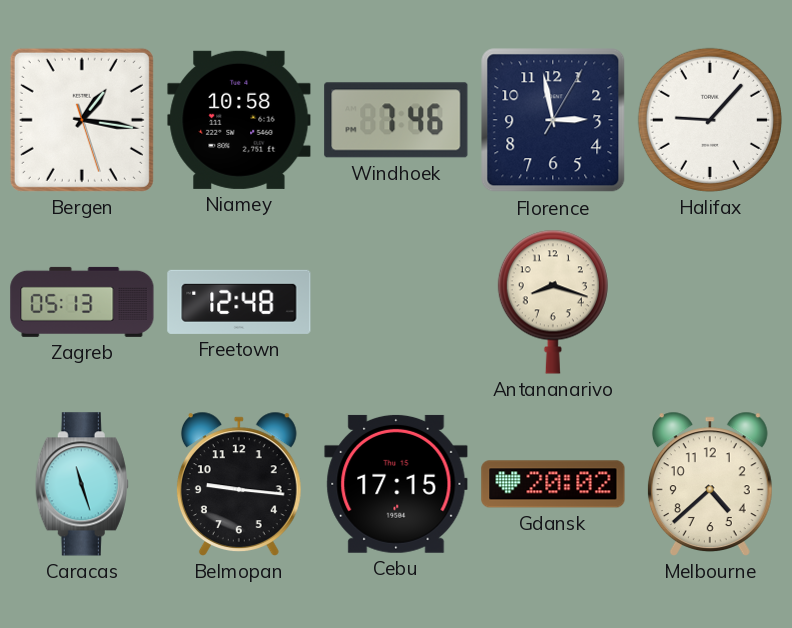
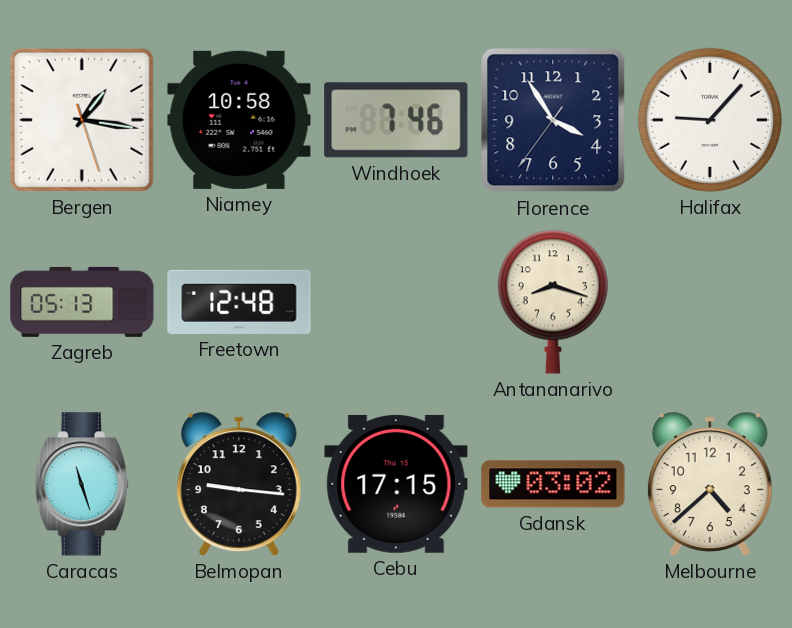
Florence: 2:58 -> 3:54
Gdansk: 20:02 -> 03:02
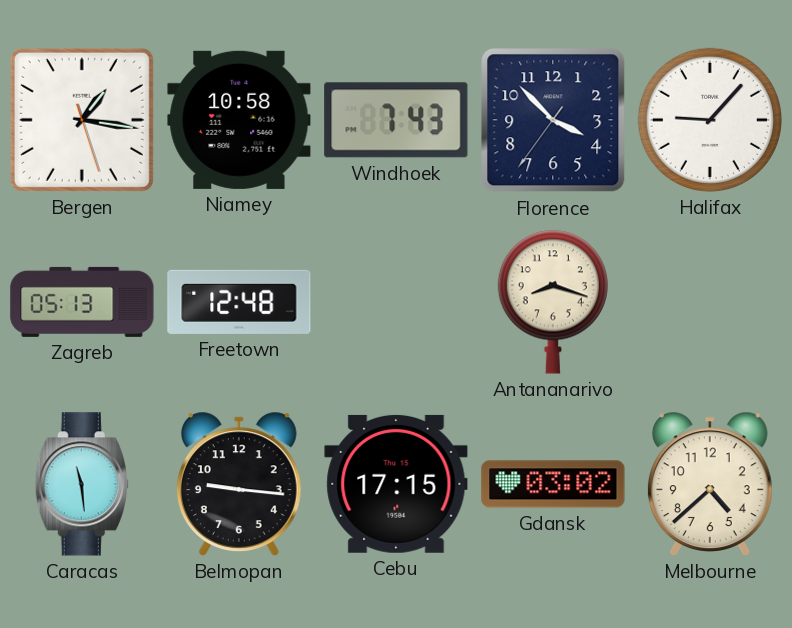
Windhoek: 7:46 -> 7:43
Florence: 3:54 -> 3:52
Caracas: 11:27 -> 11:29
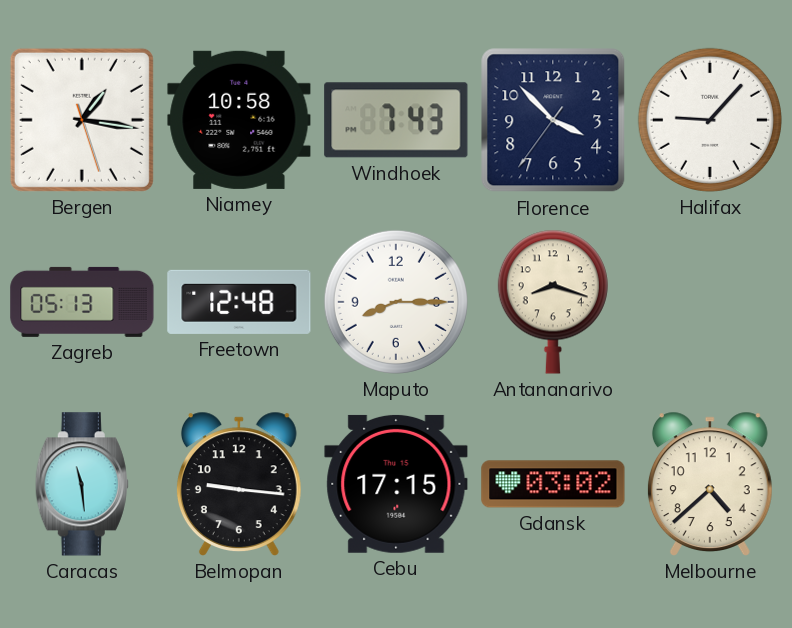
Maputo: none -> 8:15
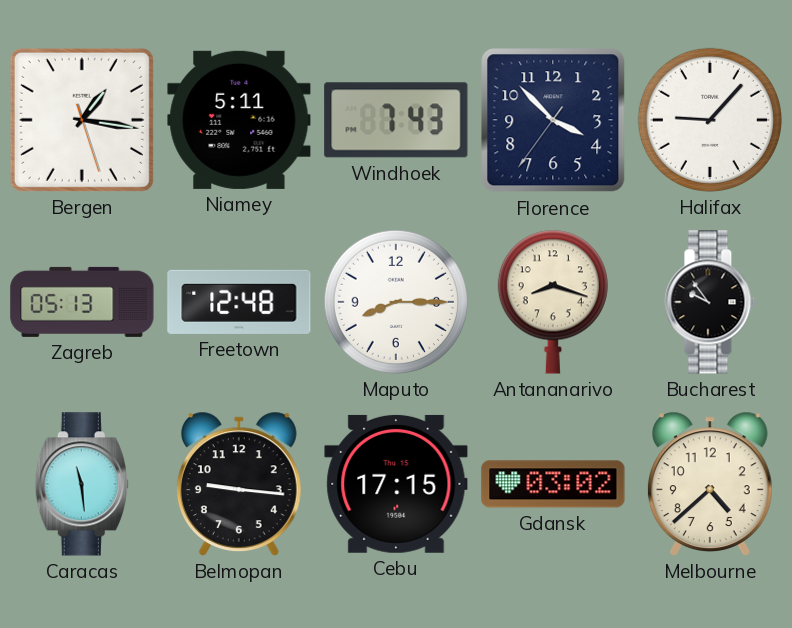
Niamey: 10:58 -> 5:11
Bucharest: none -> 9:54
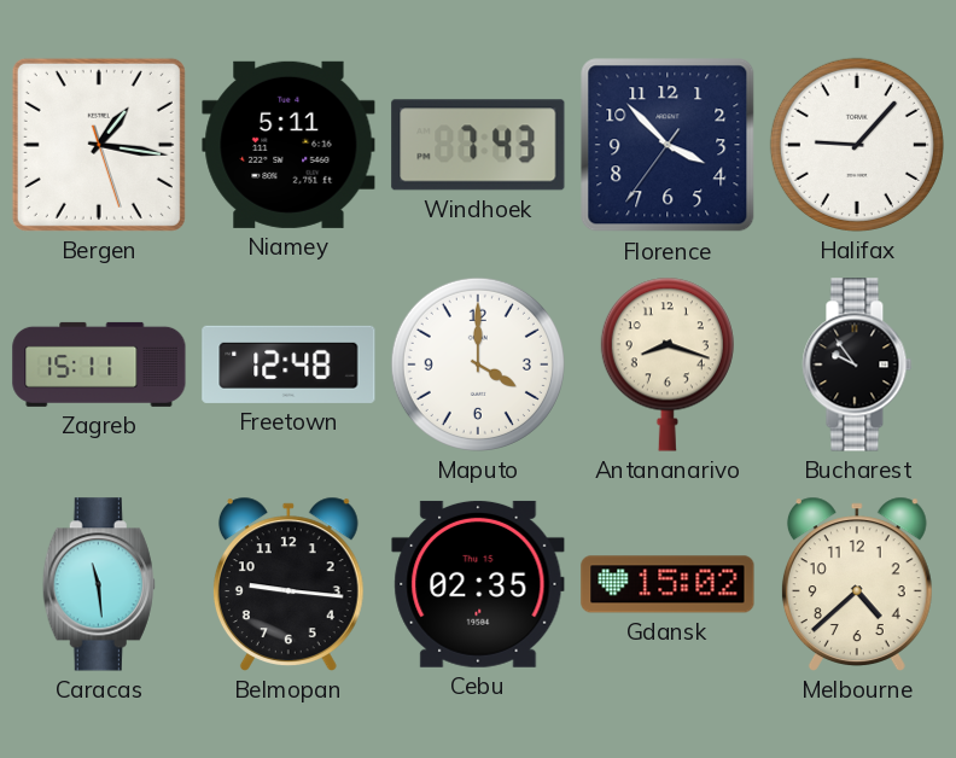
Zagreb: 05:13 -> 15:11
Maputo: 8:15 -> 4:00
Cebu: 17:15 -> 02:35
Gdansk: 03:02 -> 15:02
